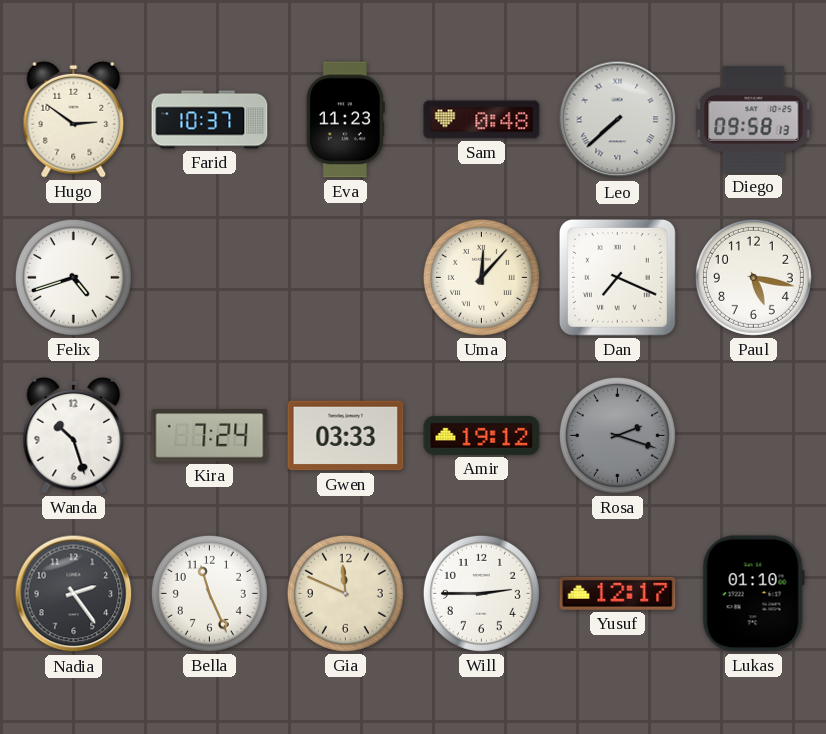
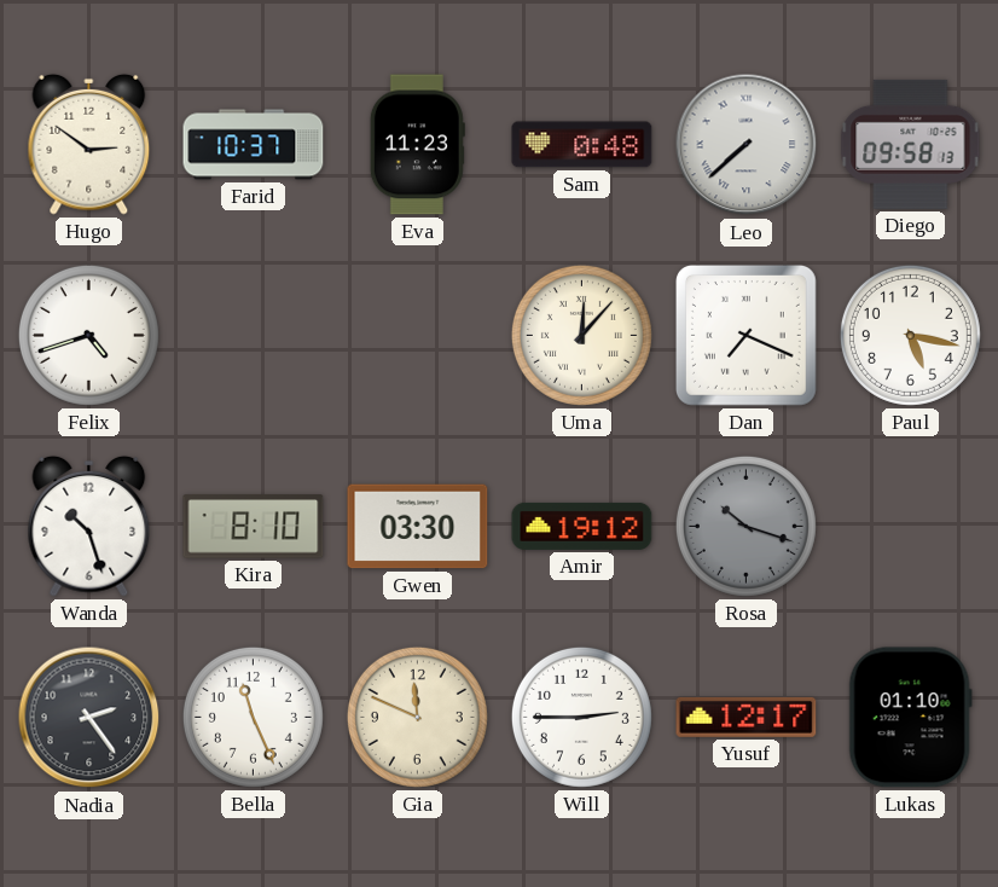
Kira: 7:24 -> 8:10
Gwen: 03:33 -> 03:30
Rosa: 2:18 -> 10:18
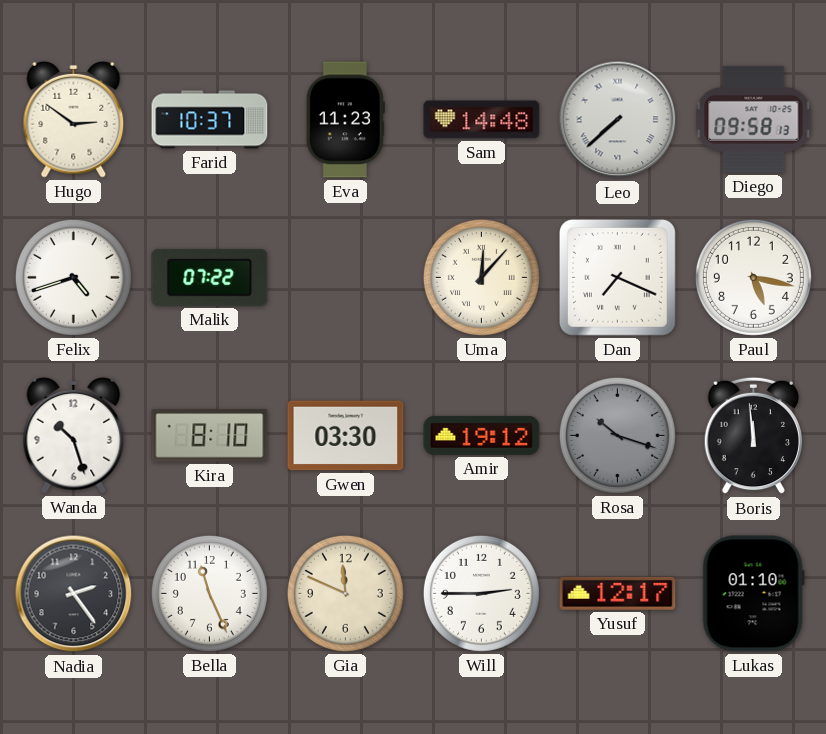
Sam: 0:48 -> 14:48
Malik: none -> 07:22
Boris: none -> 11:59
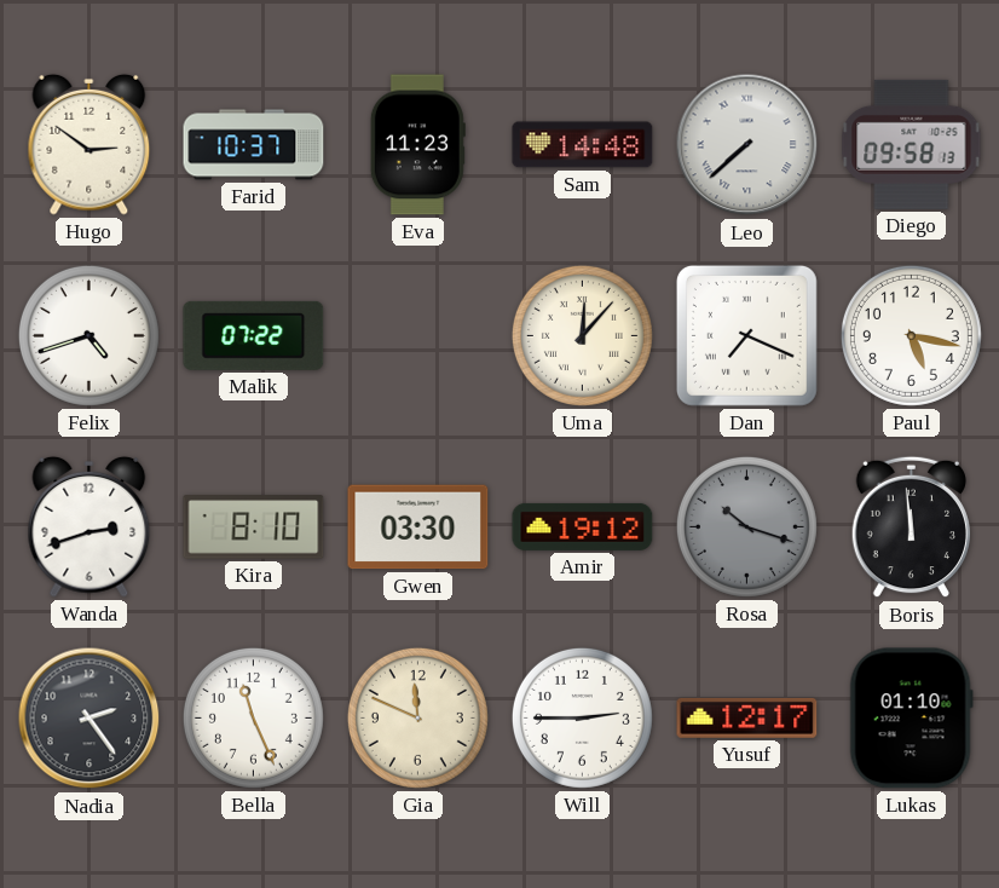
Wanda: 10:27 -> 2:42
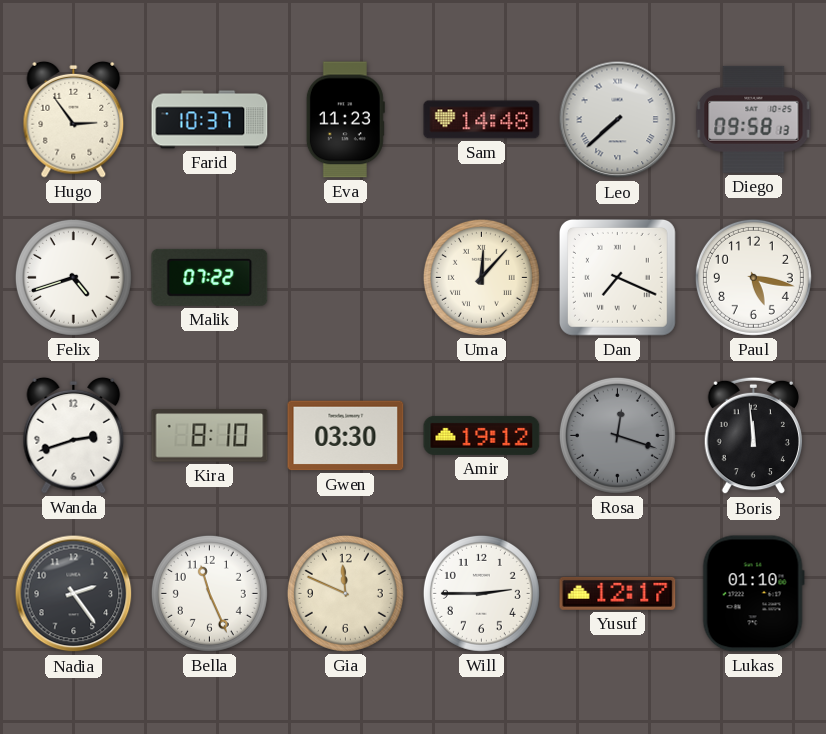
Hugo: 2:51 -> 2:54
Rosa: 10:18 -> 12:18
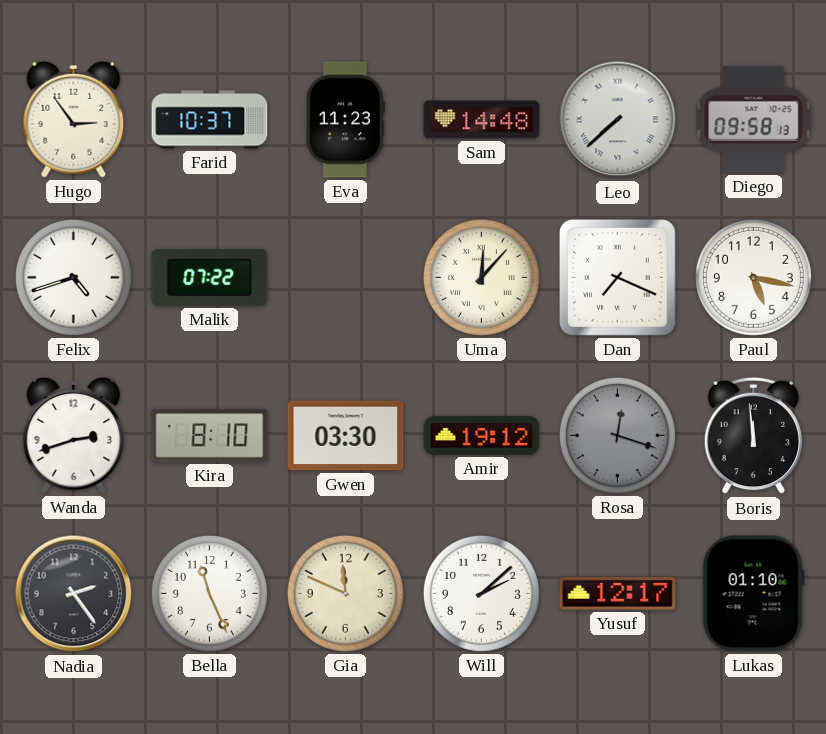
Will: 2:45 -> 2:08
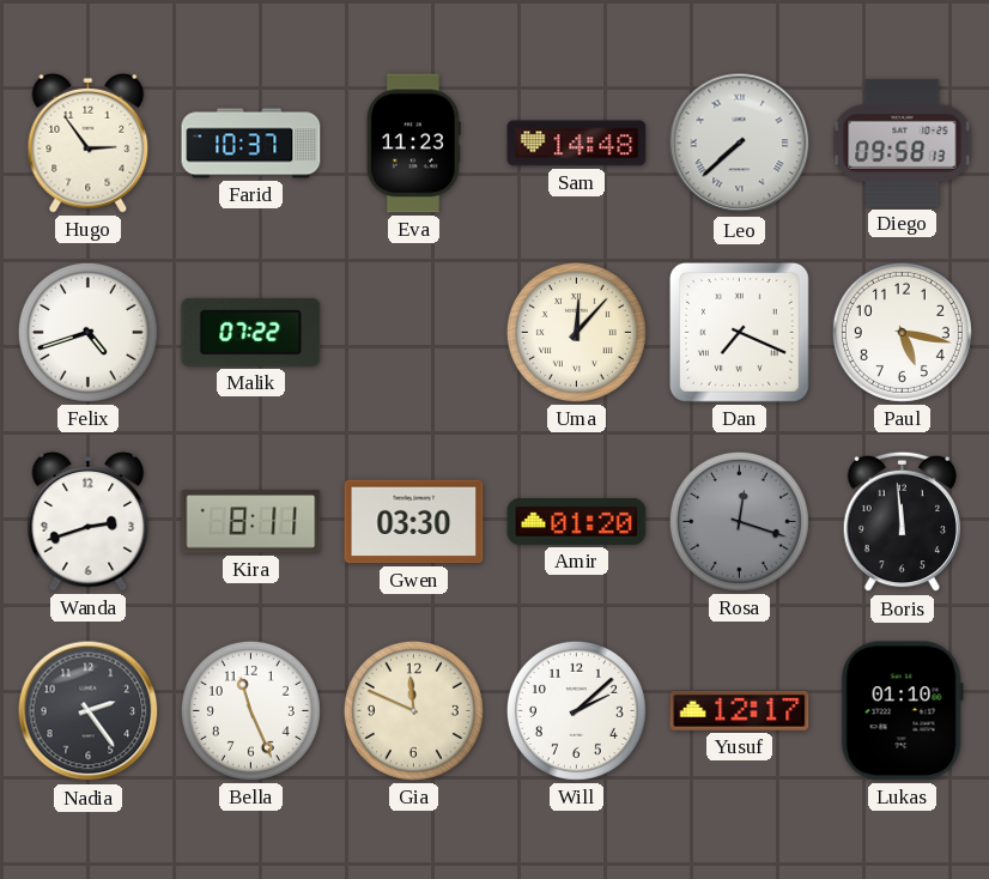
Kira: 8:10 -> 8:11
Amir: 19:12 -> 01:20
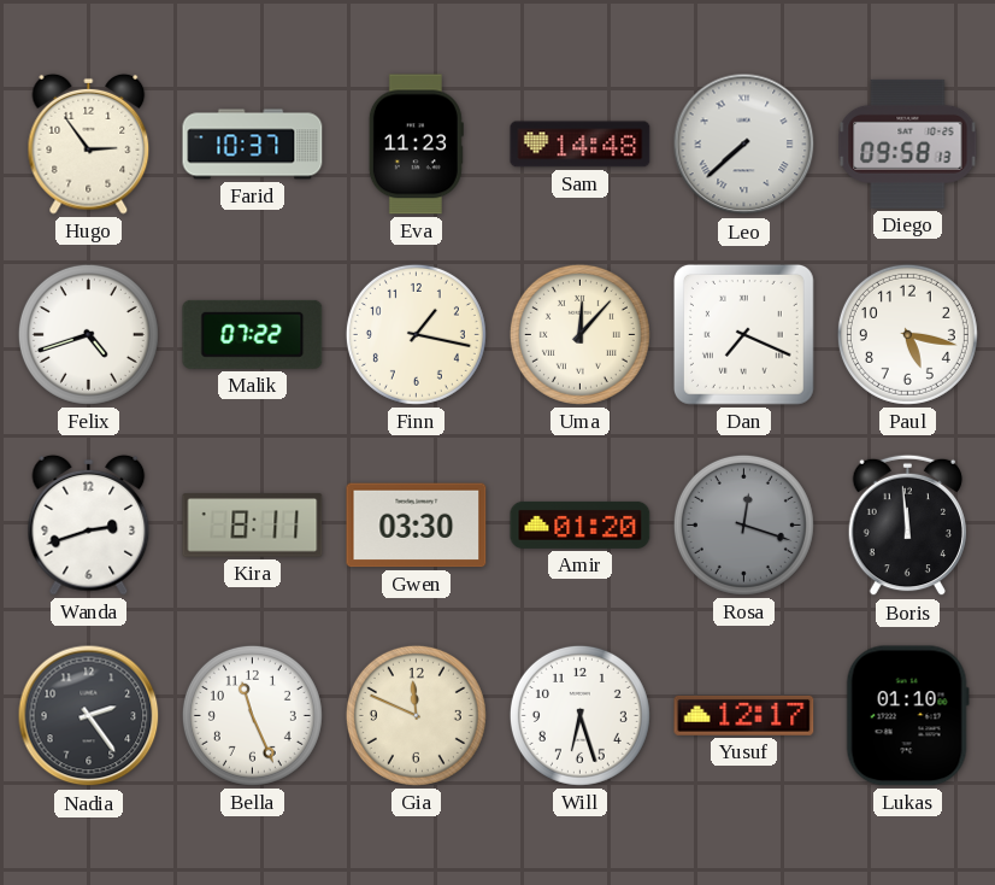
Finn: none -> 1:17
Will: 2:08 -> 6:27
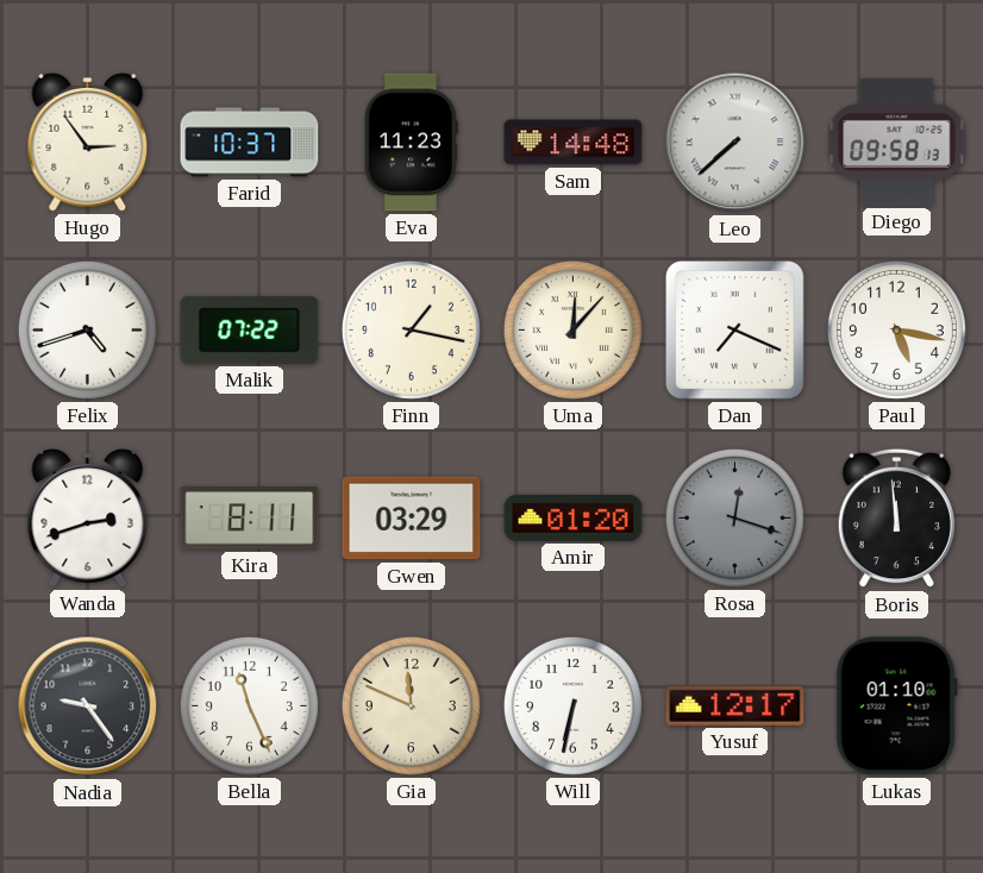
Gwen: 03:30 -> 03:29
Nadia: 2:24 -> 9:24
Will: 6:27 -> 6:32
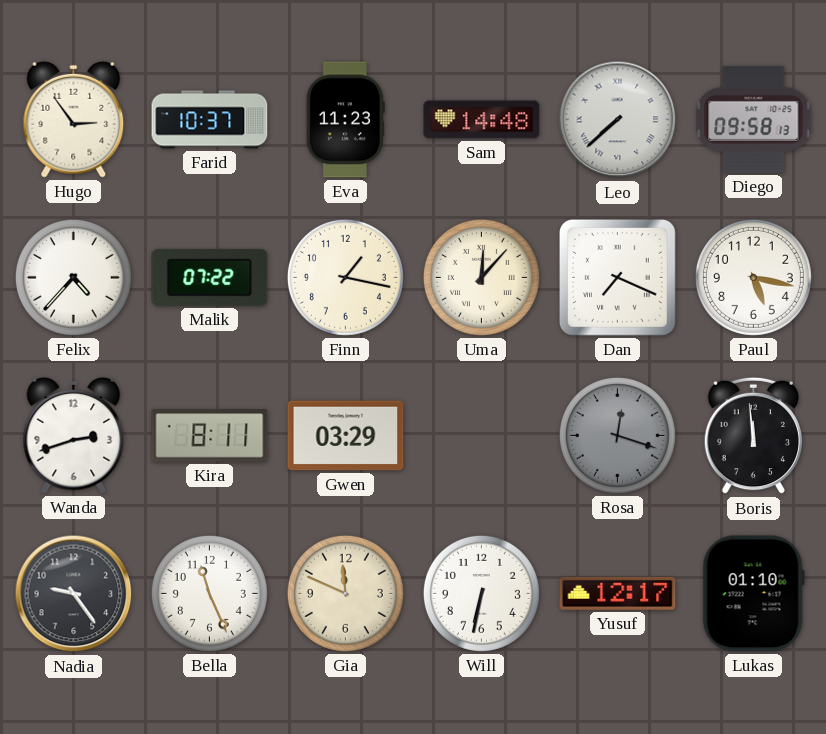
Felix: 4:42 -> 4:37
Amir: 01:20 -> none
